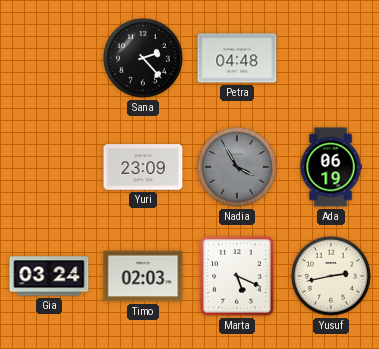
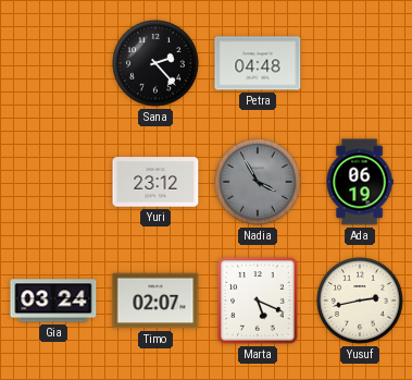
Yuri: 23:09 -> 23:12
Timo: 02:03 -> 02:07
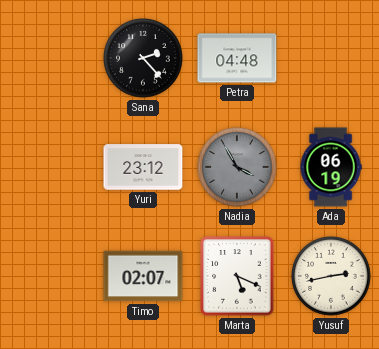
Gia: 03:24 -> none
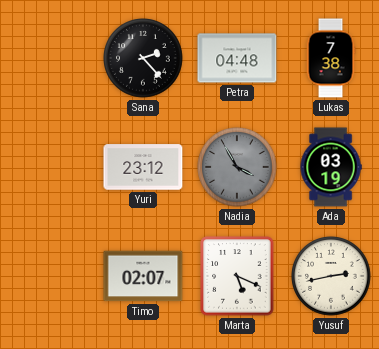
Lukas: none -> 7:38
Ada: 06:19 -> 03:19
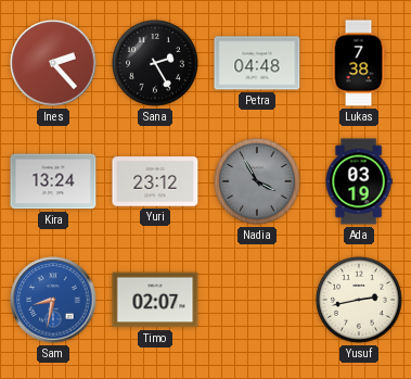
Ines: none -> 2:23
Sana: 2:23 -> 2:25
Kira: none -> 13:24
Sam: none -> 8:32
Marta: 5:19 -> none
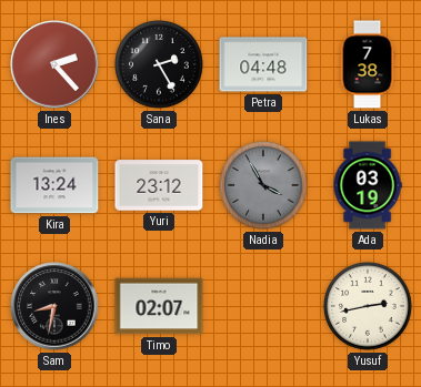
Sam dial: blue -> black
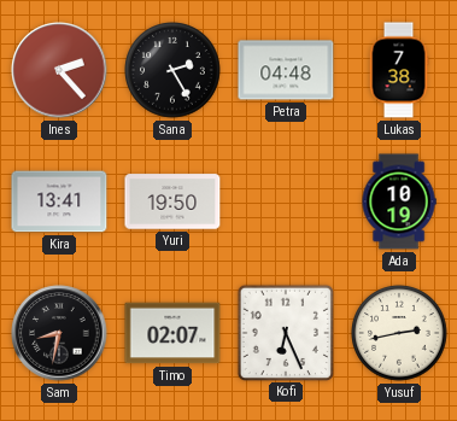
Kira: 13:24 -> 13:41
Yuri: 23:12 -> 19:50
Nadia: 3:55 -> none
Ada: 03:19 -> 10:19
Kofi: none -> 6:26
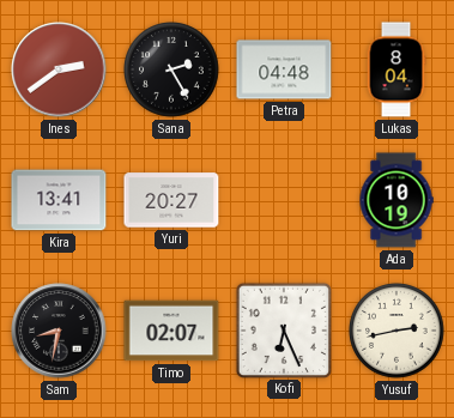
Ines: 2:23 -> 2:39
Lukas: 7:38 -> 8:04
Yuri: 19:50 -> 20:27
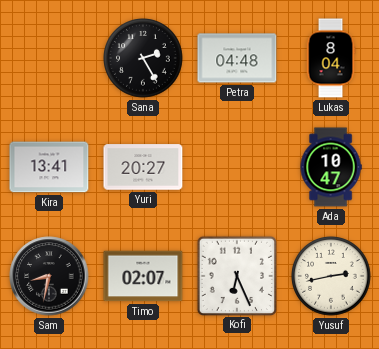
Ines: 2:39 -> none
Ada: 10:19 -> 10:47
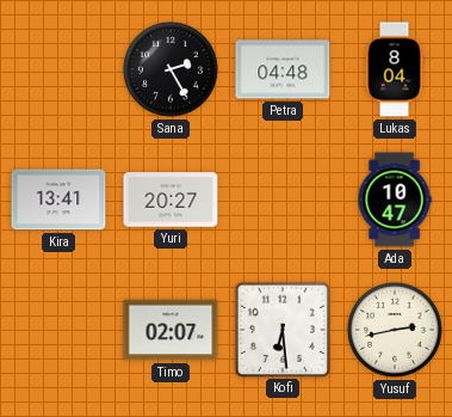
Sam: 8:32 -> none
Kofi: 6:26 -> 6:29
